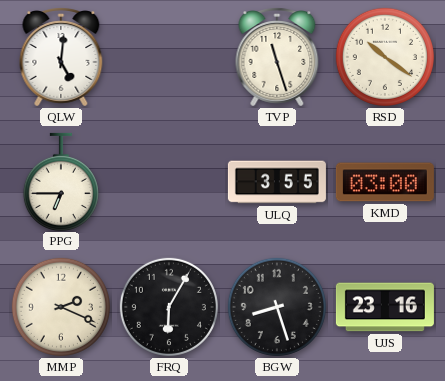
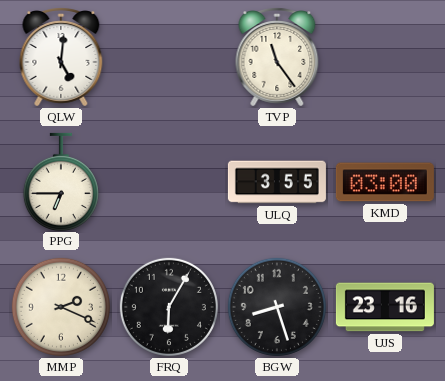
TVP: 11:27 -> 11:24
RSD: 10:21 -> none
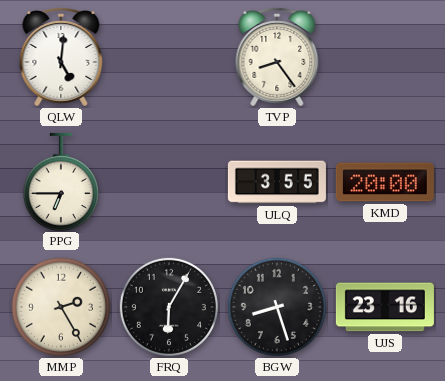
TVP: 11:24 -> 8:24
KMD: 03:00 -> 20:00
MMP: 2:19 -> 2:25
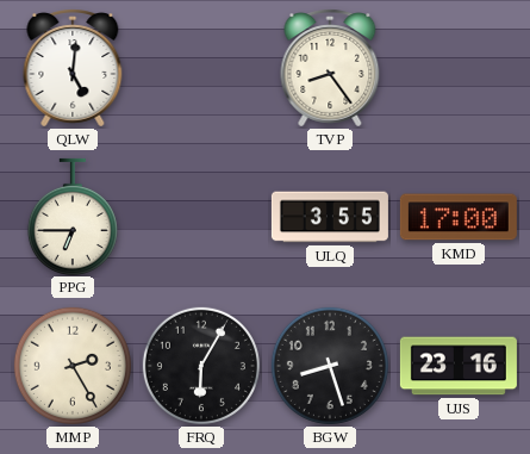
KMD: 20:00 -> 17:00
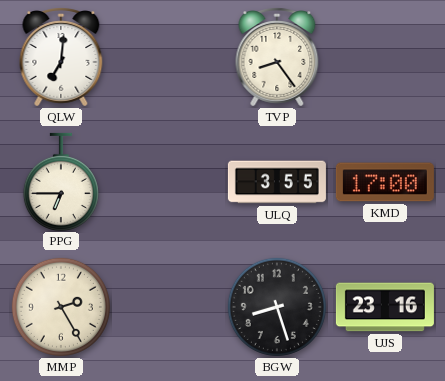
QLW: 5:01 -> 7:01
FRQ: 6:05 -> none
